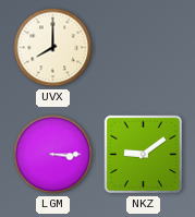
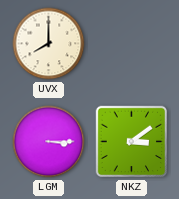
NKZ: 9:09 -> 3:09
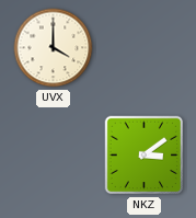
UVX: 8:00 -> 4:00
LGM: 3:15 -> none
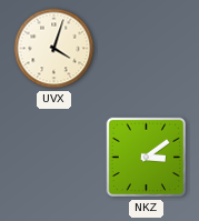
UVX: 4:00 -> 4:03
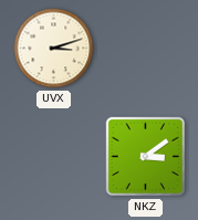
UVX: 4:03 -> 3:12
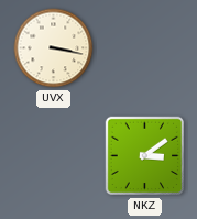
UVX: 3:12 -> 3:17
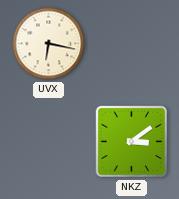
UVX: 3:17 -> 6:17
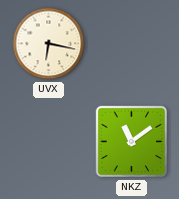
NKZ: 3:09 -> 11:09
